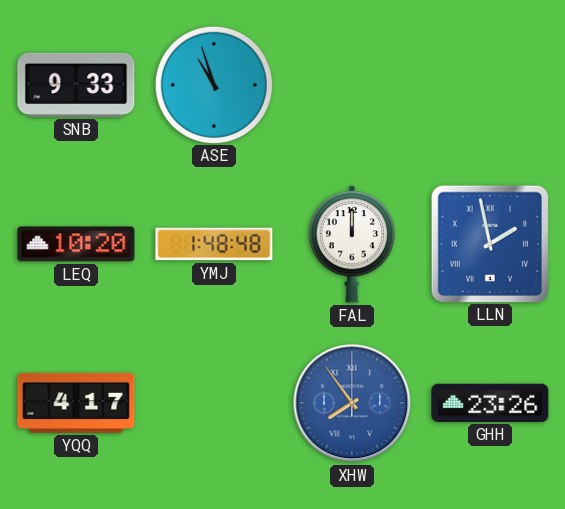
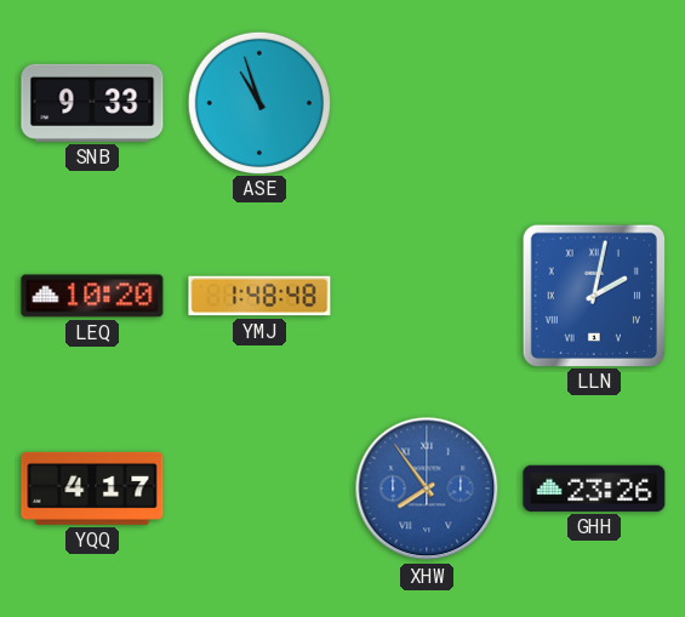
FAL: 12:00 -> none
LLN: 1:58 -> 2:02
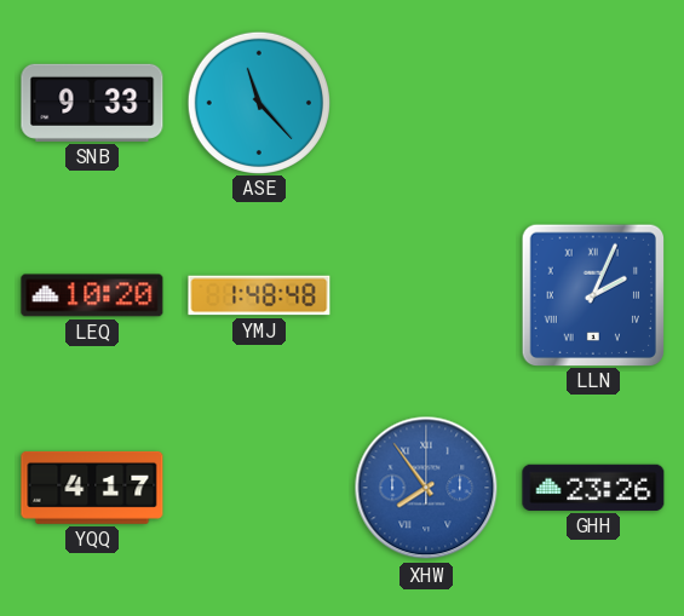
ASE: 10:57 -> 11:23
LLN: 2:02 -> 2:04
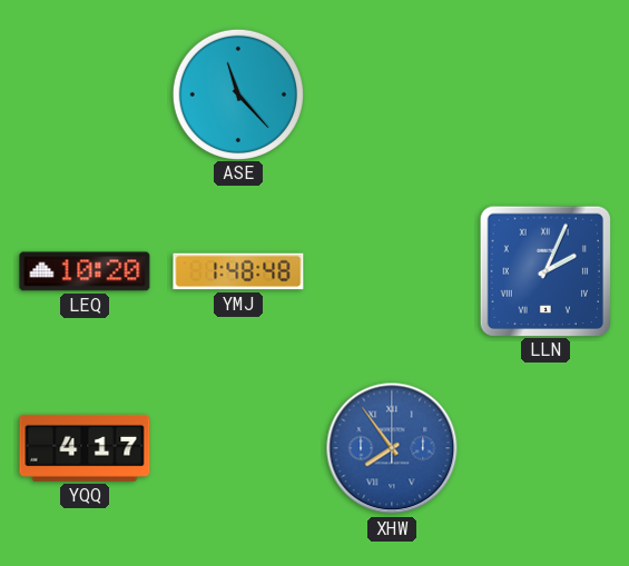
SNB: 9:33 -> none
GHH: 23:26 -> none
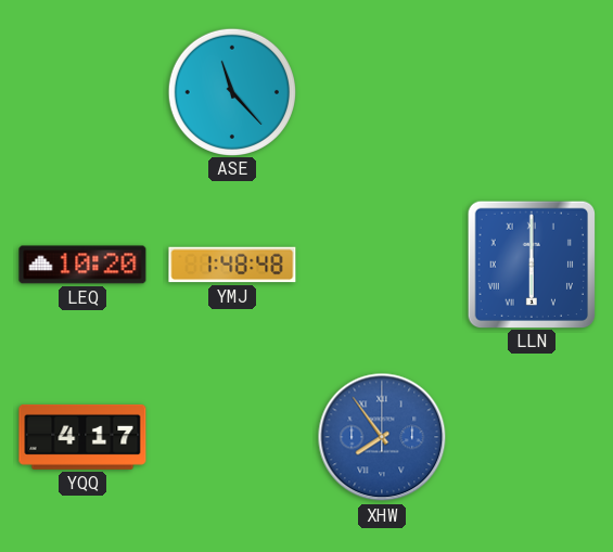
LLN: 2:04 -> 6:00
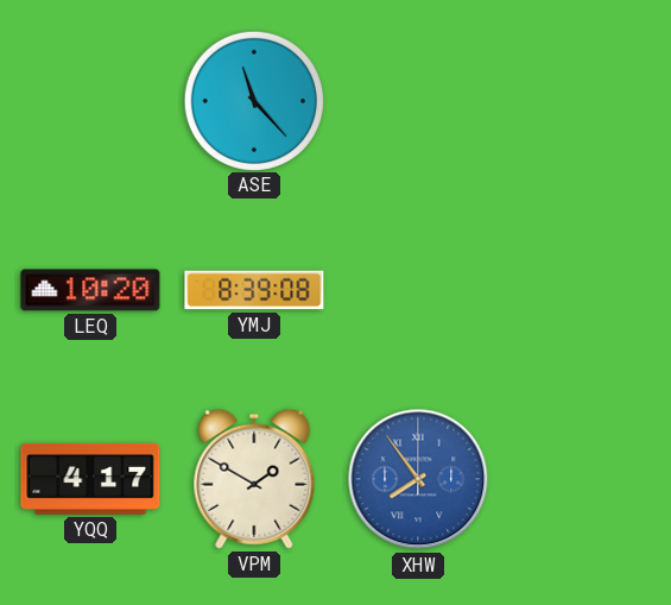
YMJ: 1:48 -> 8:39
LLN: 6:00 -> none
VPM: none -> 1:50
